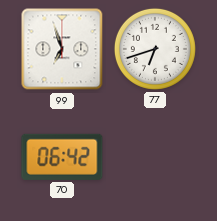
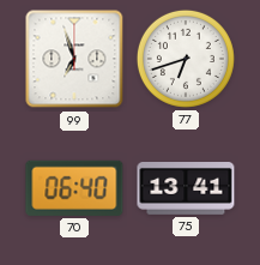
70: 06:42 -> 06:40
75: none -> 13:41
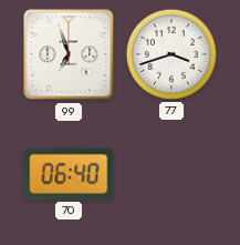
77: 6:42 -> 3:42
75: 13:41 -> none
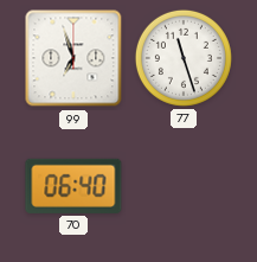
77: 3:42 -> 11:27
